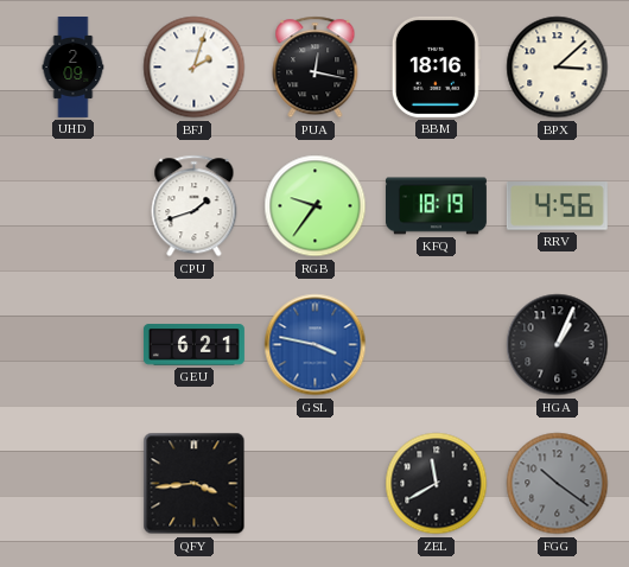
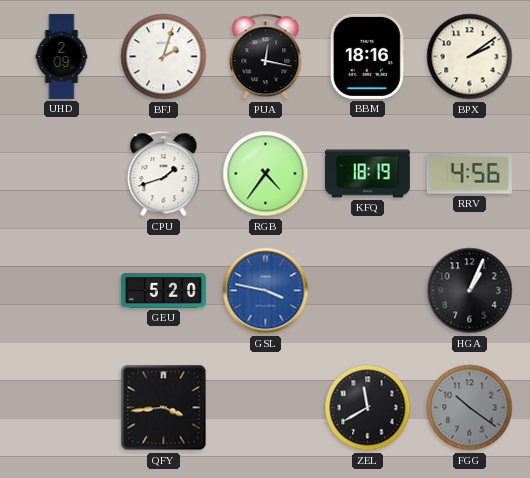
BPX: 3:08 -> 2:09
RGB: 9:36 -> 4:36
GEU: 6:21 -> 5:20
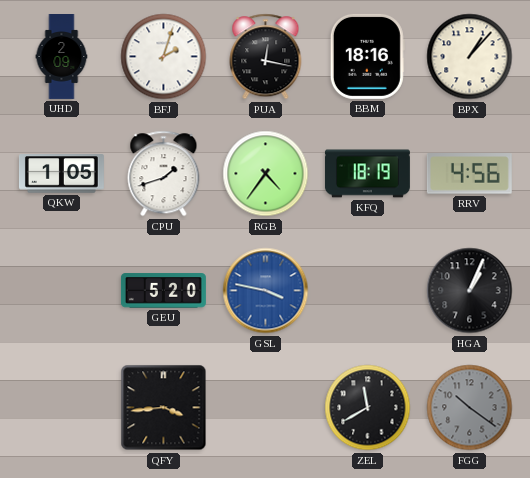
BPX: 2:09 -> 1:07
QKW: none -> 1:05
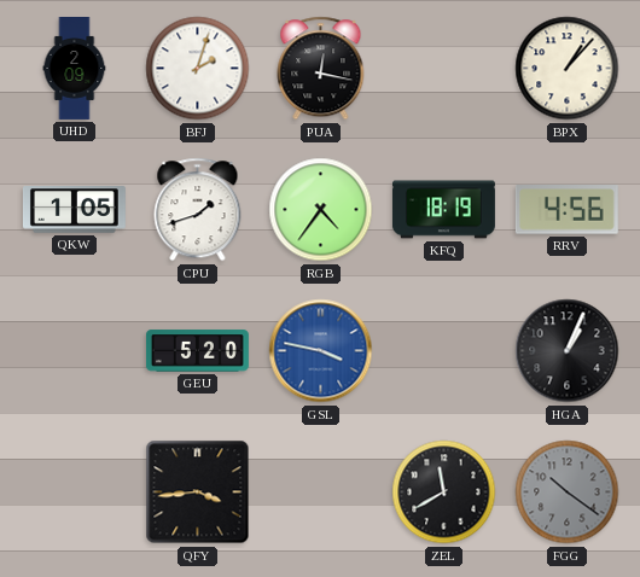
BBM: 18:16 -> none
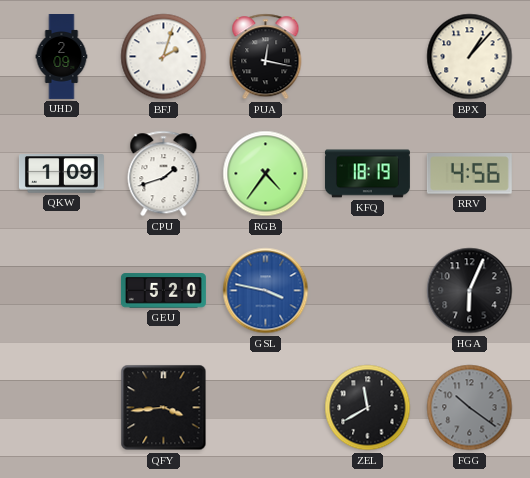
QKW: 1:05 -> 1:09
HGA: 1:04 -> 6:04
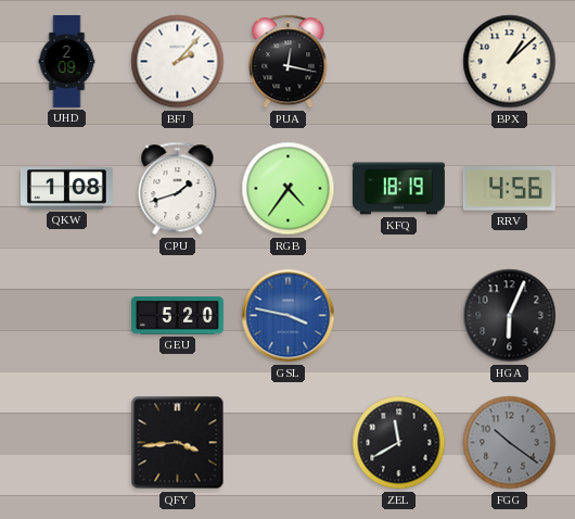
BFJ: 2:03 -> 2:07
BPX: 1:07 -> 1:08
QKW: 1:09 -> 1:08
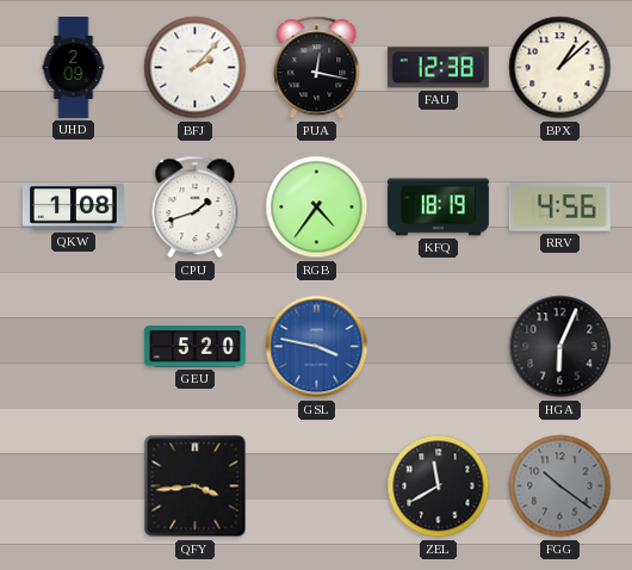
FAU: none -> 12:38
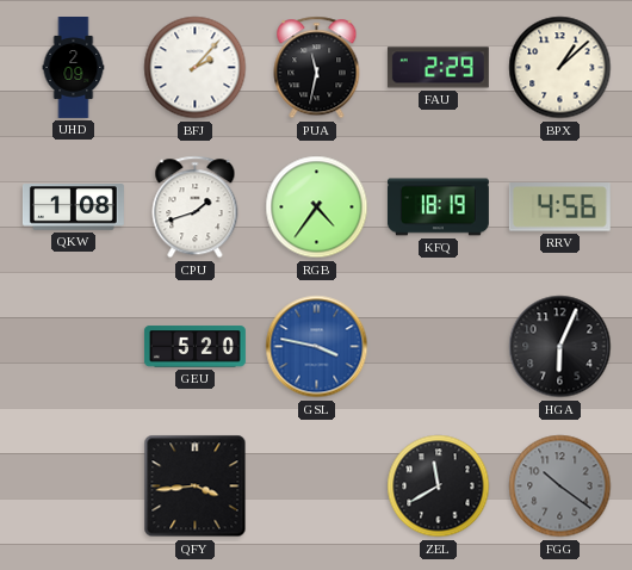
PUA: 12:17 -> 11:32
FAU: 12:38 -> 2:29
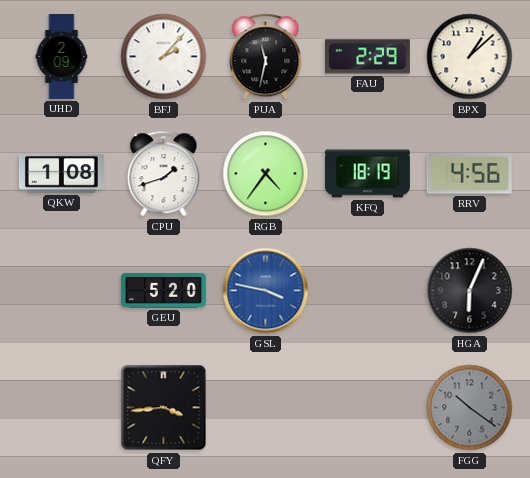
ZEL: 11:40 -> none
